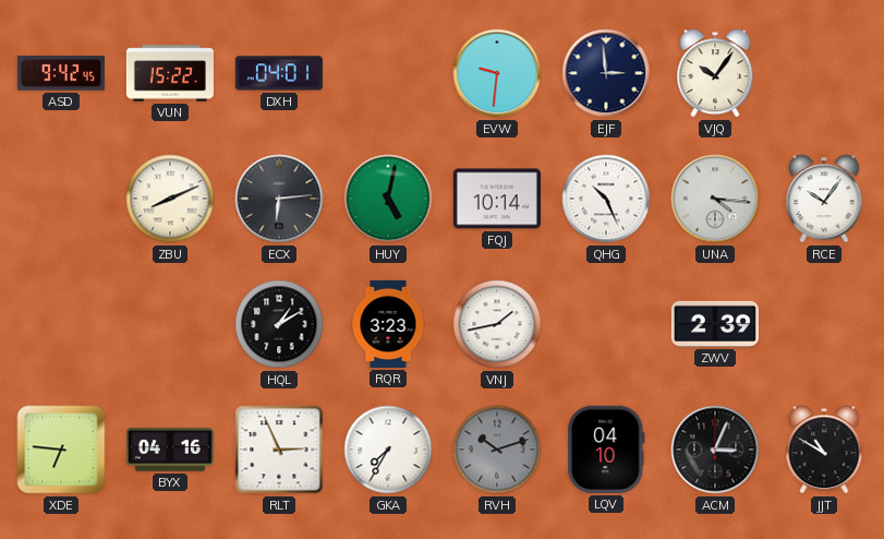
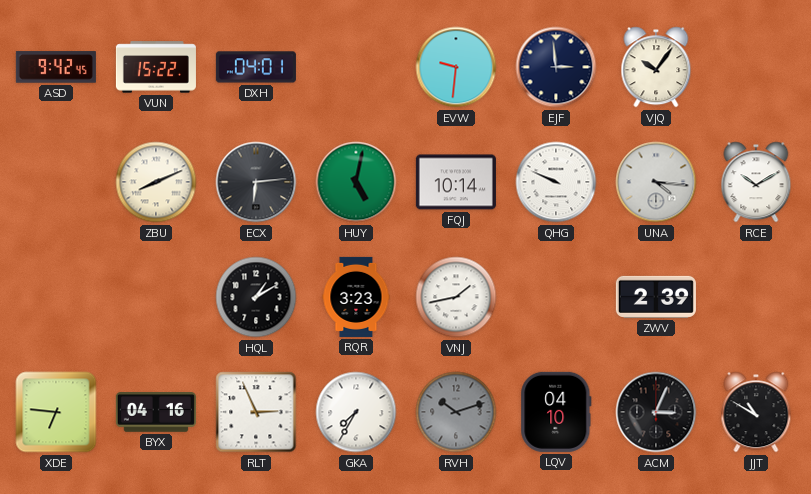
QHG: 10:26 -> 9:49
RCE: 10:06 -> 10:10
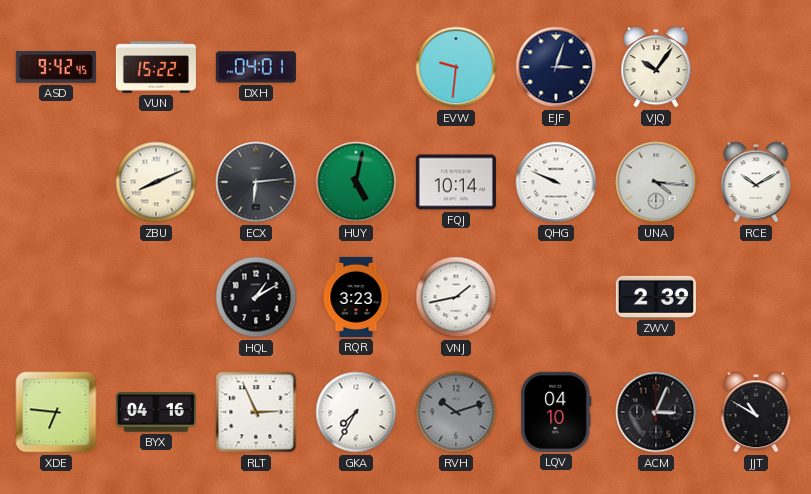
EJF: 2:59 -> 3:03
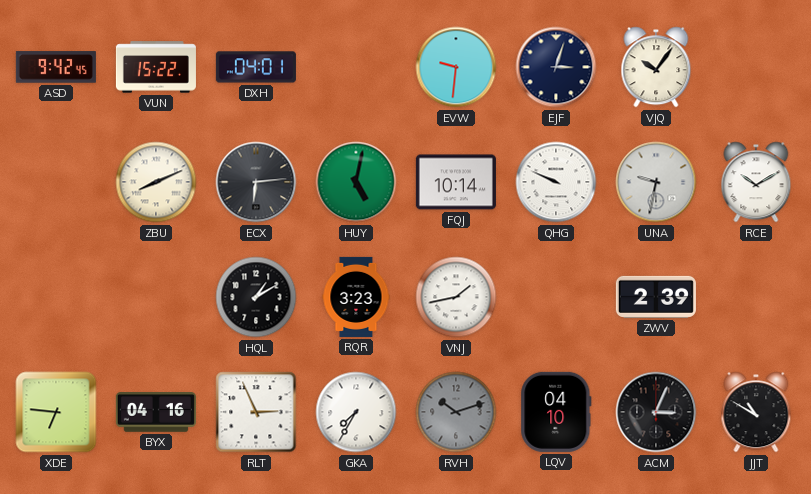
UNA: 4:16 -> 9:32
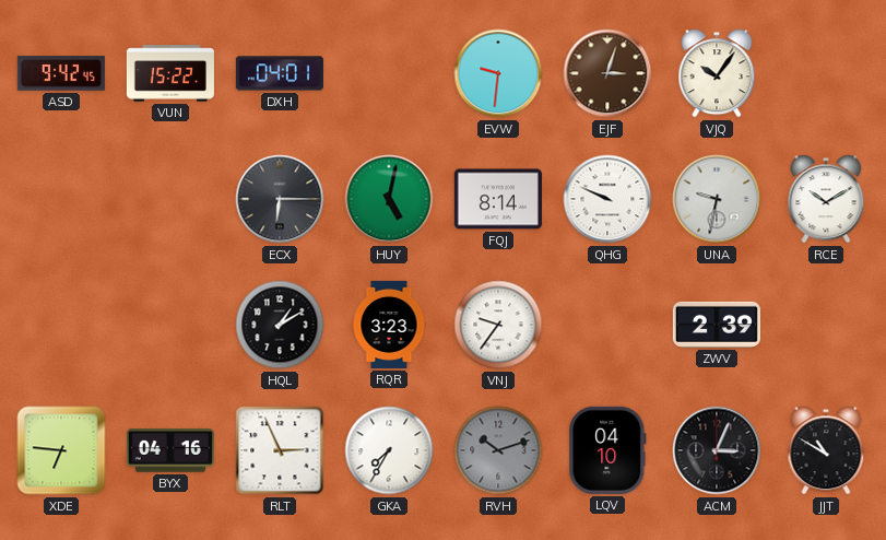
EJF dial: navy -> brown
ZBU: 8:11 -> none
ECX: 6:14 -> 6:15
FQJ: 10:14 -> 8:14
VNJ: 1:43 -> 9:36
